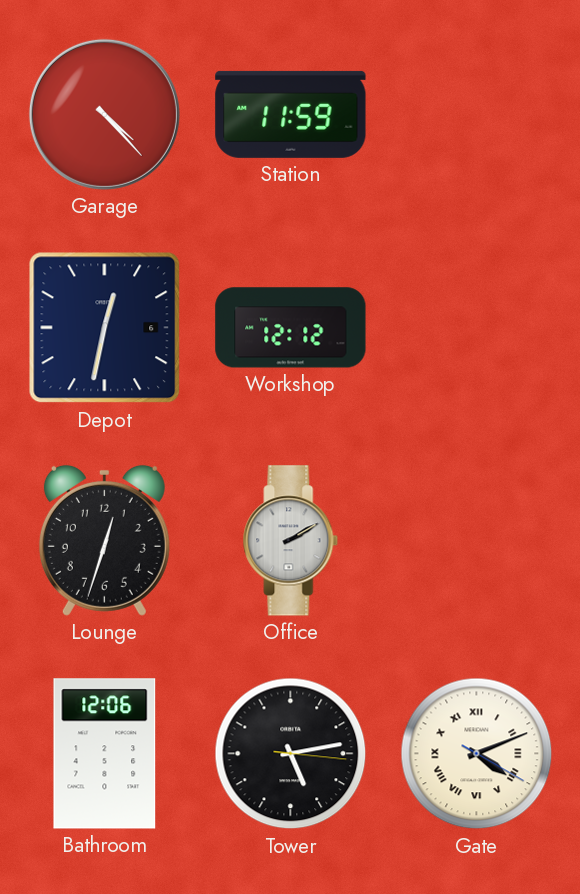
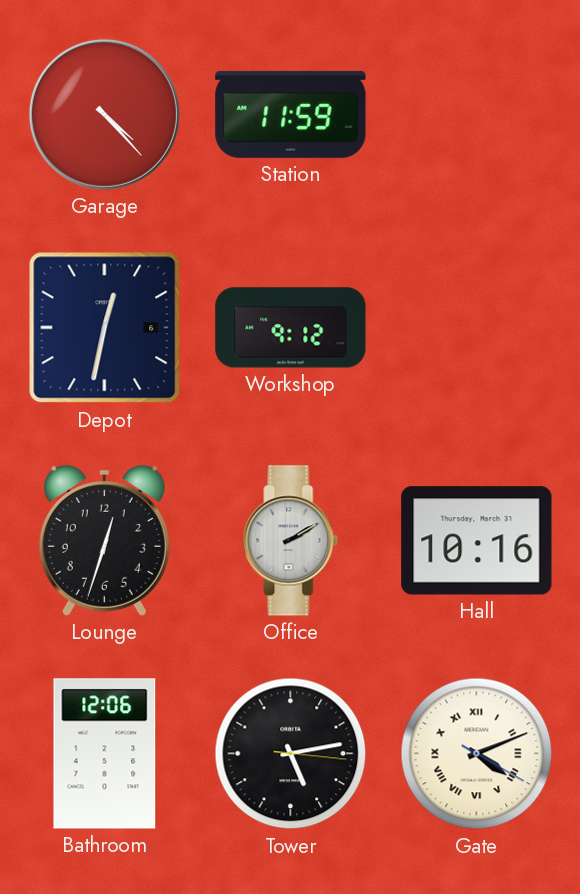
Workshop: 12:12 -> 9:12
Hall: none -> 10:16
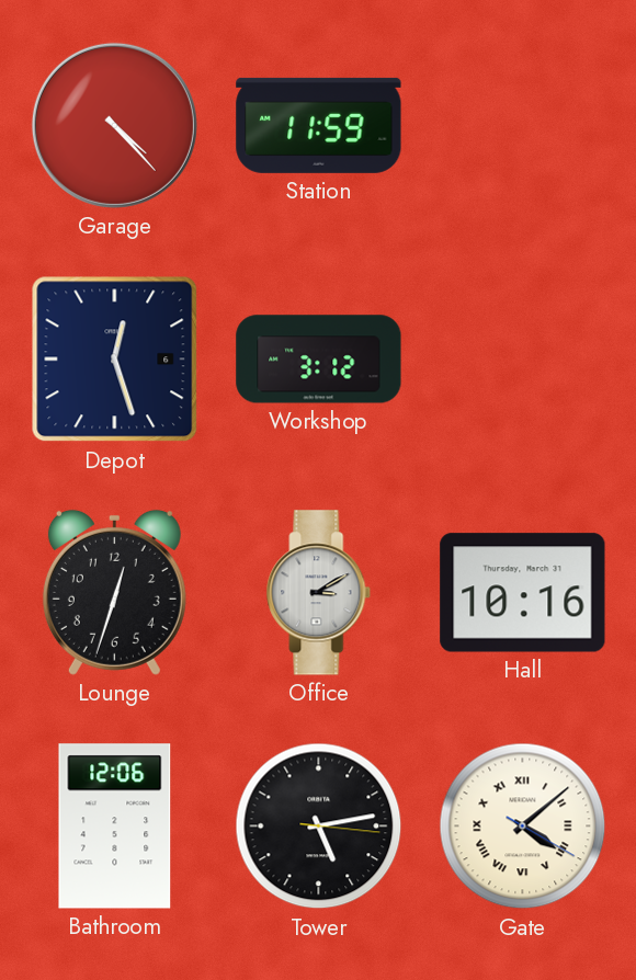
Depot: 12:32 -> 12:27
Workshop: 9:12 -> 3:12
Office: 2:10 -> 3:10
Gate: 4:11 -> 4:08
